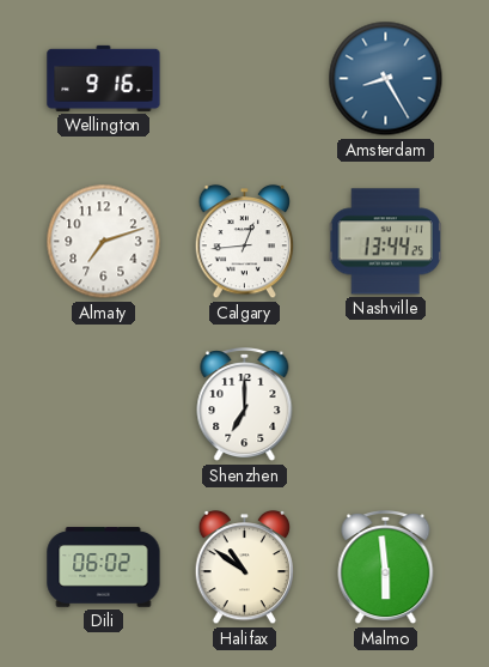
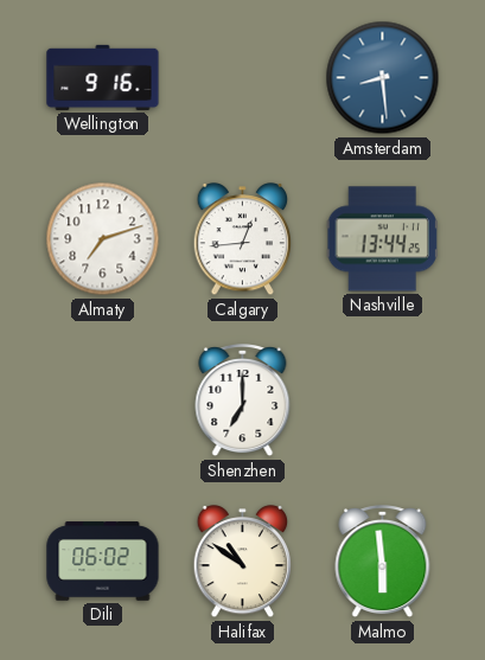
Amsterdam: 8:25 -> 8:29
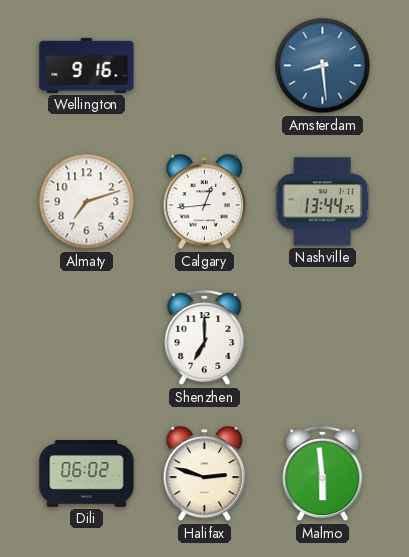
Halifax: 10:51 -> 2:48
